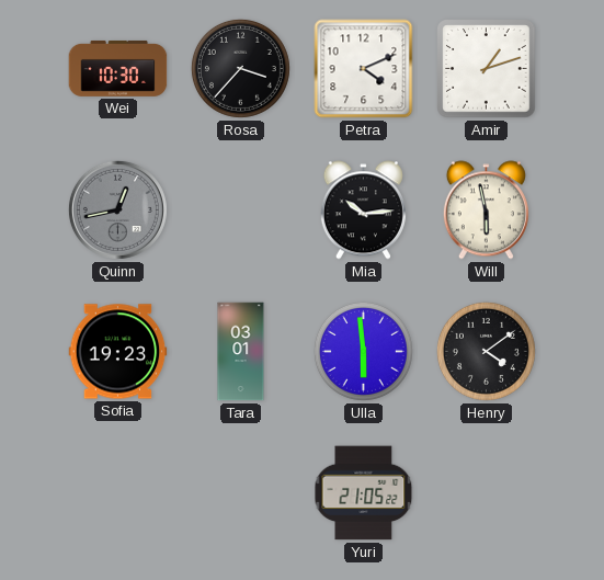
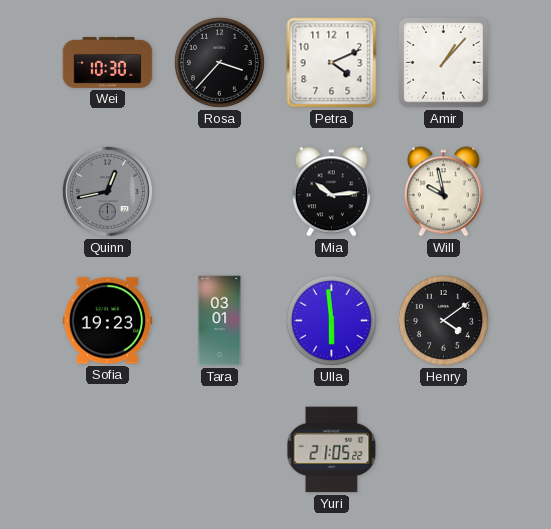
Amir: 1:12 -> 1:07
Will: 5:58 -> 9:58
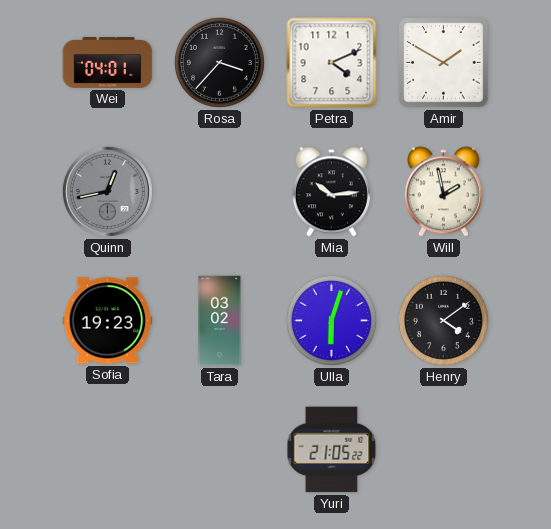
Wei: 10:30 -> 04:01
Amir: 1:07 -> 1:50
Will: 9:58 -> 1:58
Tara: 03:01 -> 03:02
Ulla: 5:59 -> 6:03
